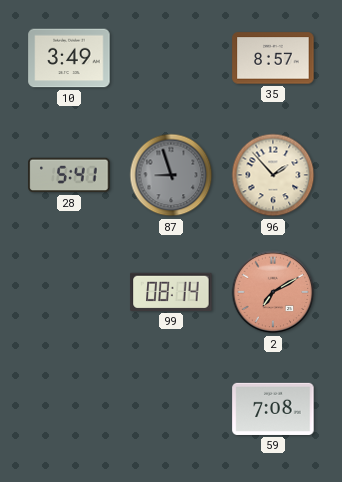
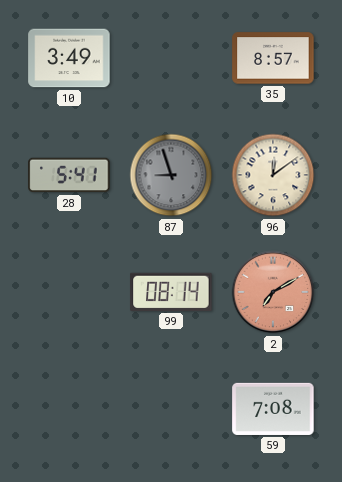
96: 1:53 -> 12:09
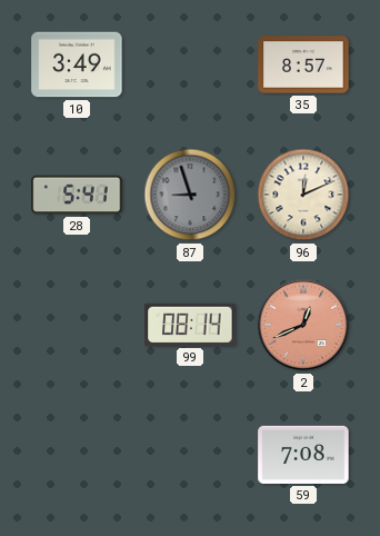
96: 12:09 -> 12:11
2: 7:10 -> 12:41
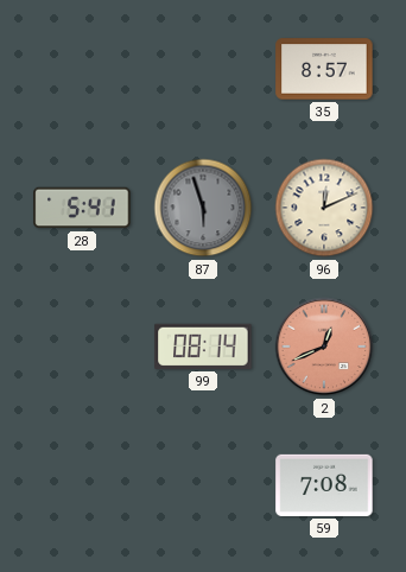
10: 3:49 -> none
87: 8:57 -> 5:57
